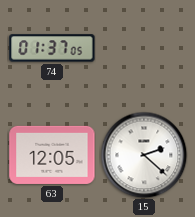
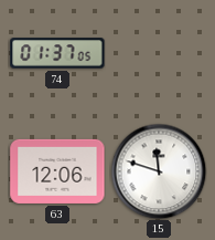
63: 12:05 -> 12:06
15: 2:22 -> 11:48
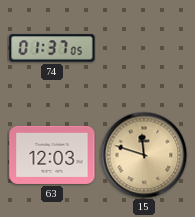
63: 12:06 -> 12:03
15 dial: white -> champagne
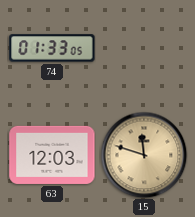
74: 01:37 -> 01:33
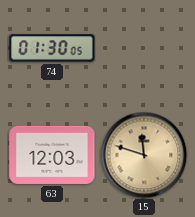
74: 01:33 -> 01:30
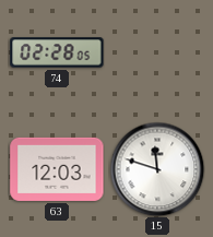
74: 01:30 -> 02:28
15 dial: champagne -> white
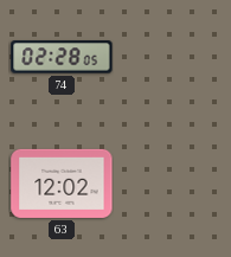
63: 12:03 -> 12:02
15: 11:48 -> none
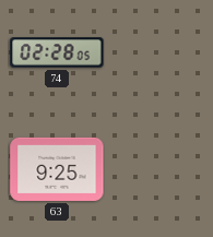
63: 12:02 -> 9:25
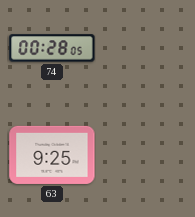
74: 02:28 -> 00:28
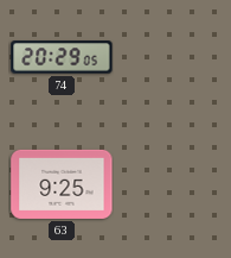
74: 00:28 -> 20:29
